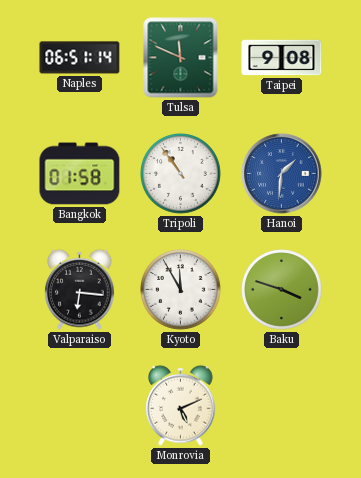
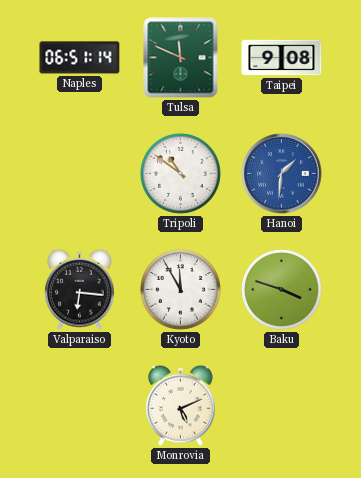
Bangkok: 01:58 -> none
Tripoli: 10:54 -> 10:51
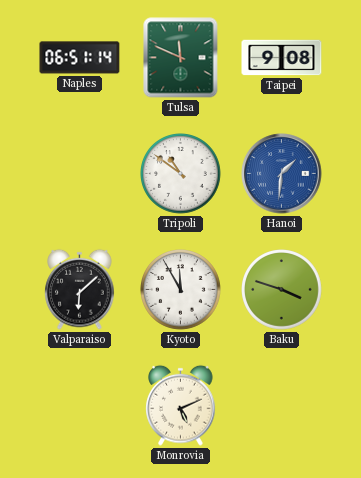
Valparaiso: 6:16 -> 6:08
